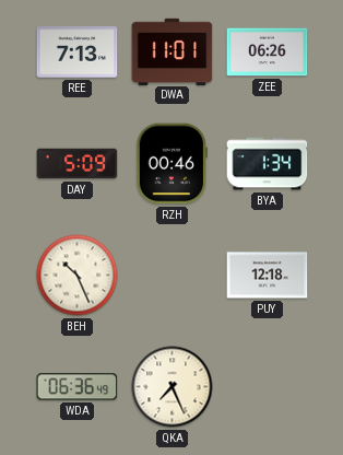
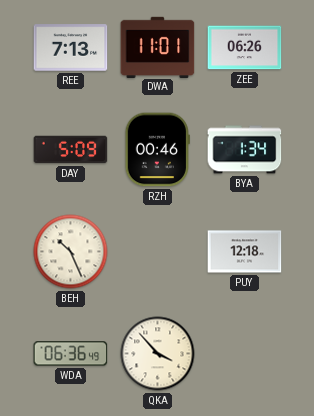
QKA: 7:26 -> 3:53
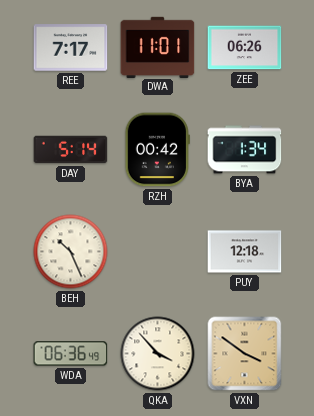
REE: 7:13 -> 7:17
DAY: 5:09 -> 5:14
RZH: 00:46 -> 00:42
VXN: none -> 3:51
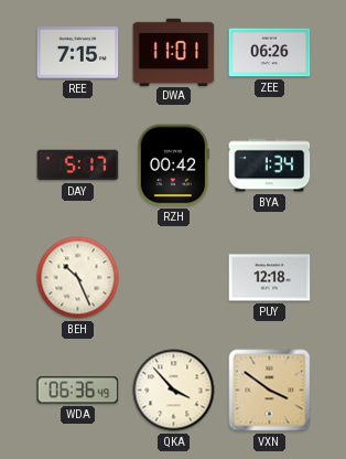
REE: 7:17 -> 7:15
DAY: 5:14 -> 5:17
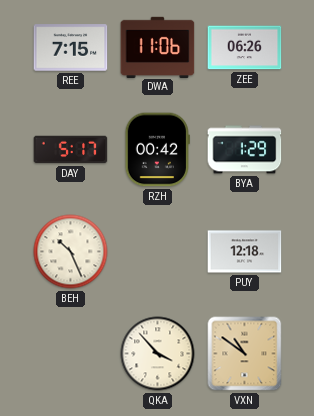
DWA: 11:01 -> 11:06
BYA: 1:34 -> 1:29
WDA: 06:36 -> none
VXN: 3:51 -> 10:51
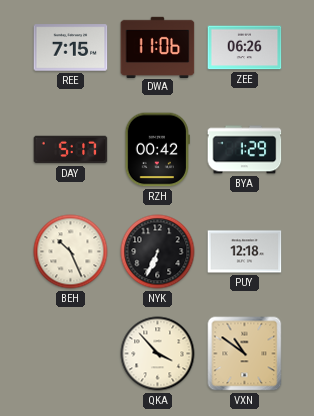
NYK: none -> 6:34
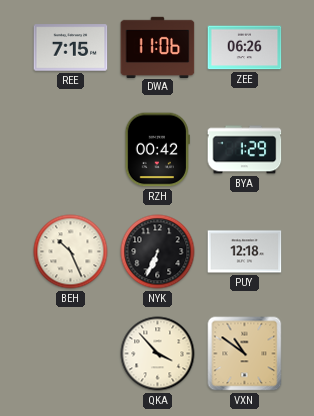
DAY: 5:17 -> none
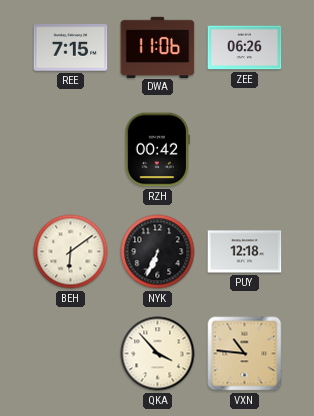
BYA: 1:29 -> none
BEH: 10:26 -> 6:09
VXN: 10:51 -> 10:46
